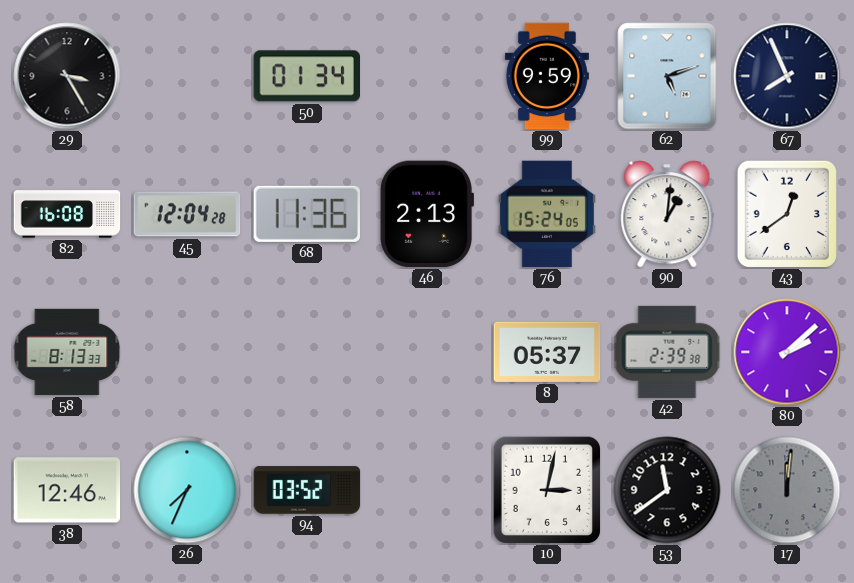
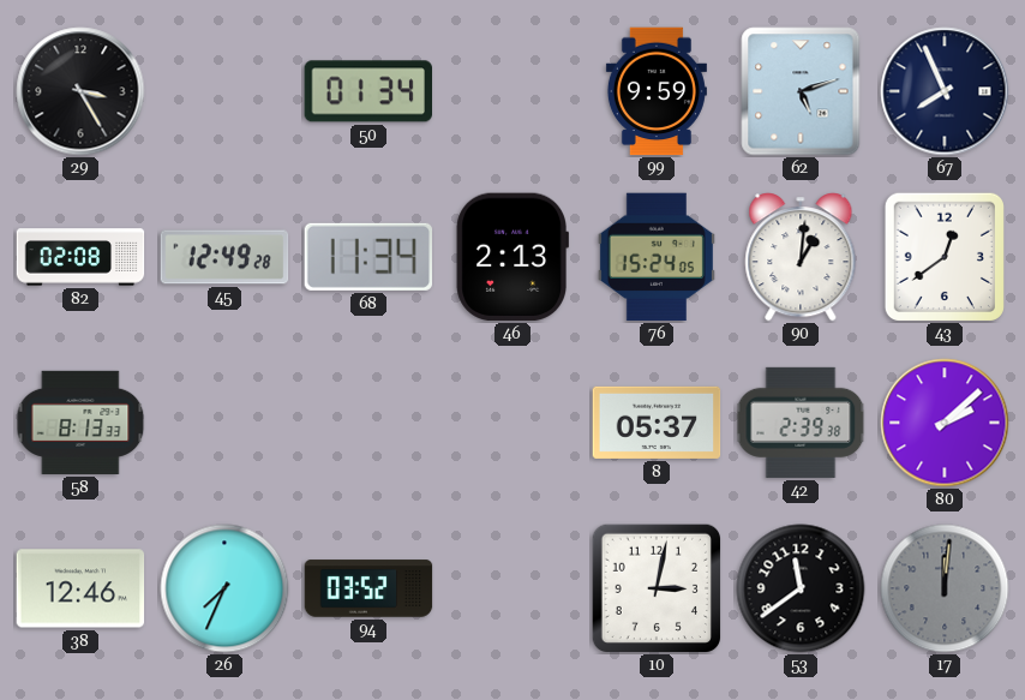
82: 16:08 -> 02:08
45: 12:04 -> 12:49
68: 11:36 -> 11:34
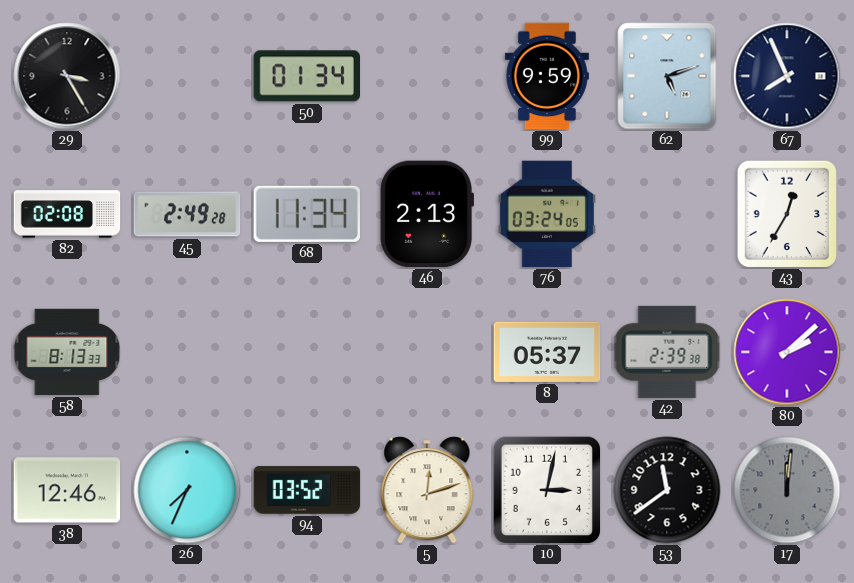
45: 12:49 -> 2:49
76: 15:24 -> 03:24
90: 1:01 -> none
43: 12:39 -> 12:35
5: none -> 12:12
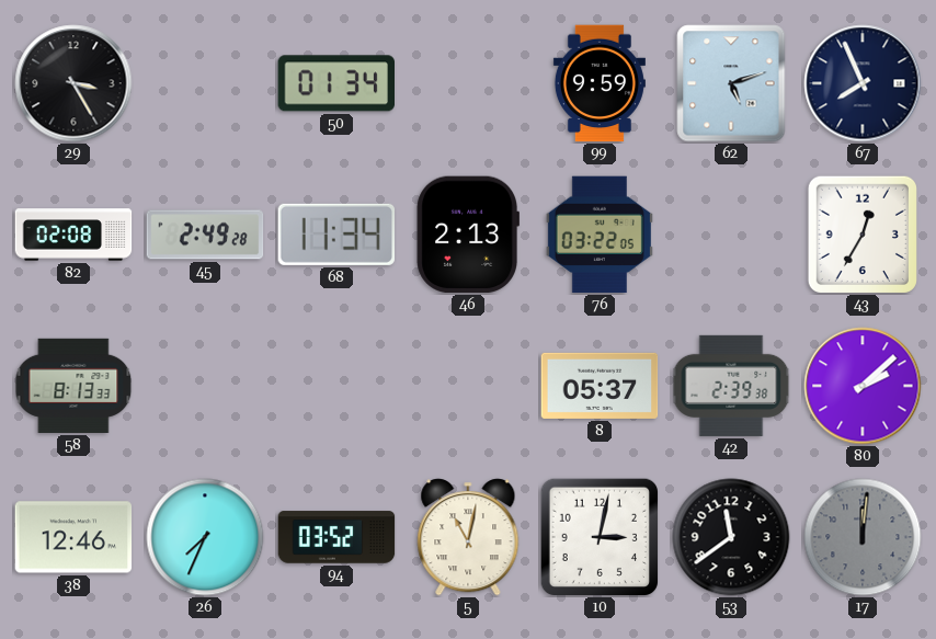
76: 03:24 -> 03:22
5: 12:12 -> 11:02
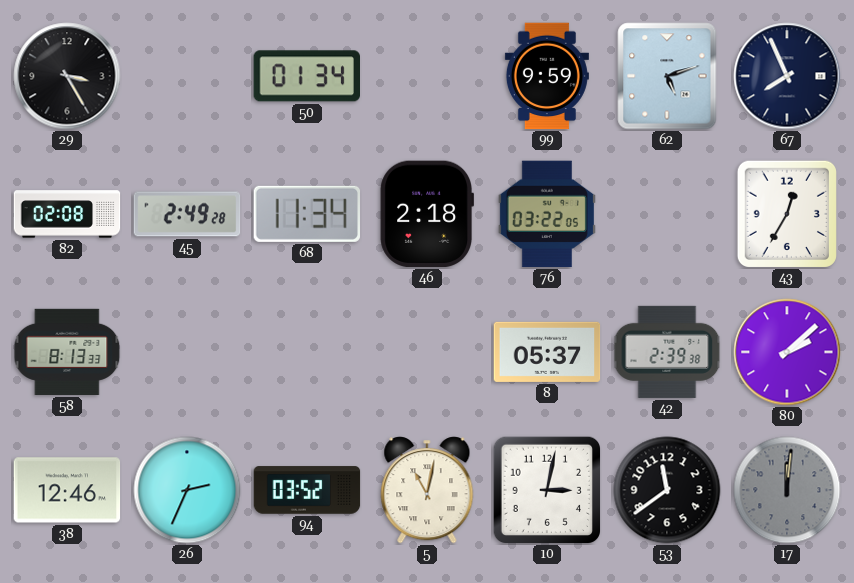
46: 2:13 -> 2:18
26: 7:34 -> 2:34
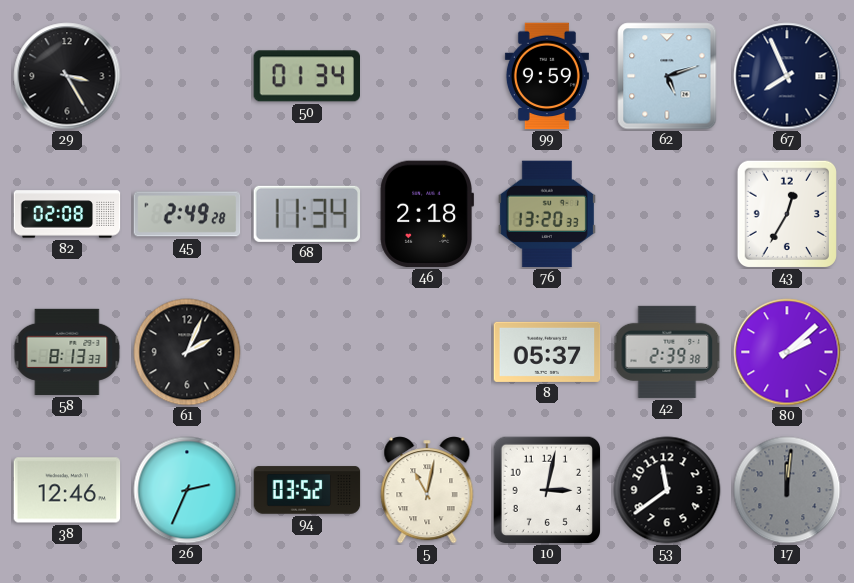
76: 03:22 -> 13:20
61: none -> 2:04
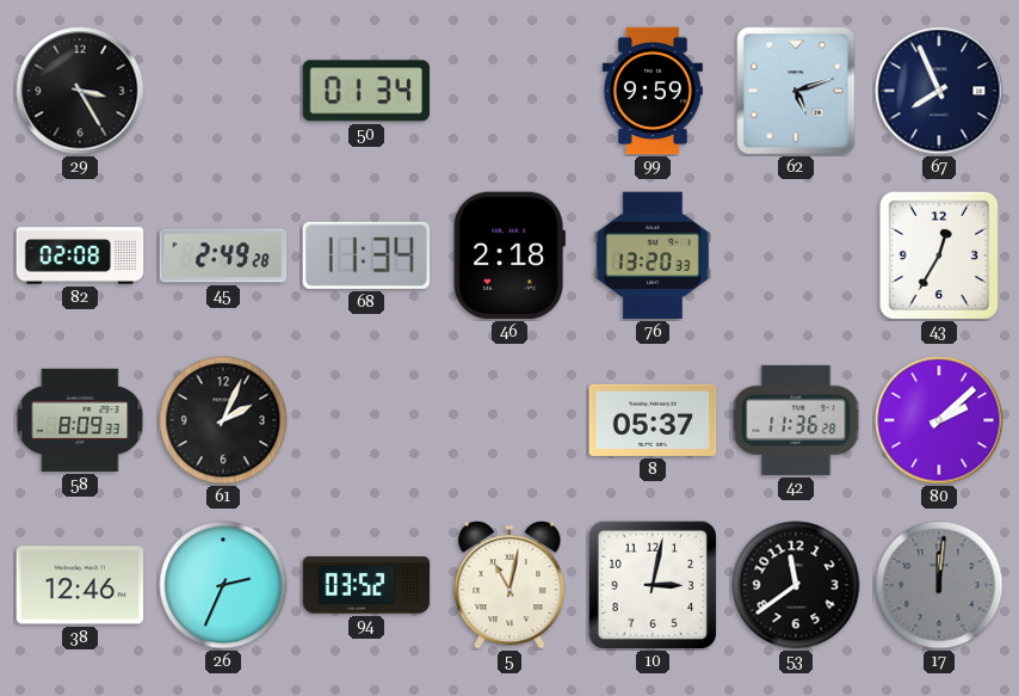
58: 8:13 -> 8:09
42: 2:39 -> 11:36
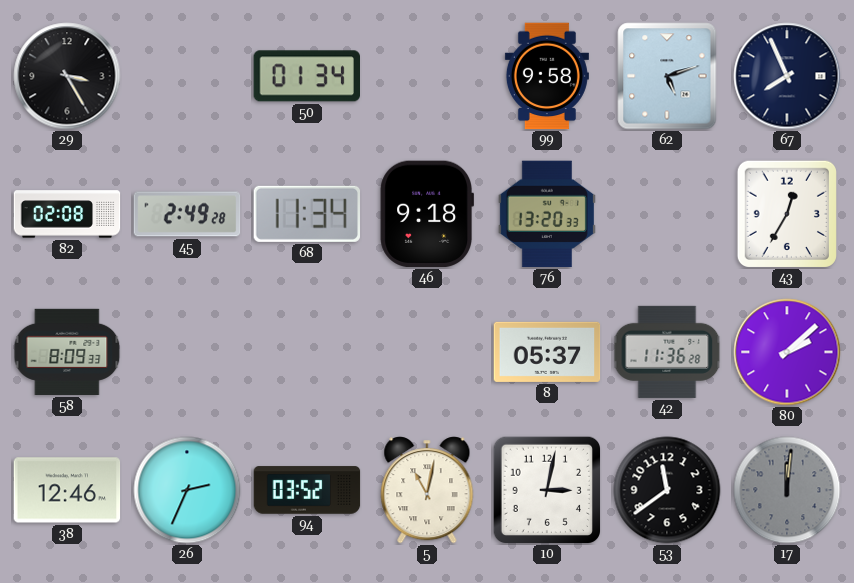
99: 9:59 -> 9:58
46: 2:18 -> 9:18
61: 2:04 -> none
